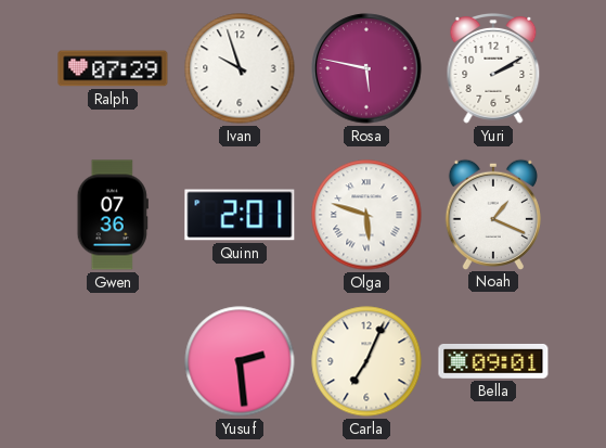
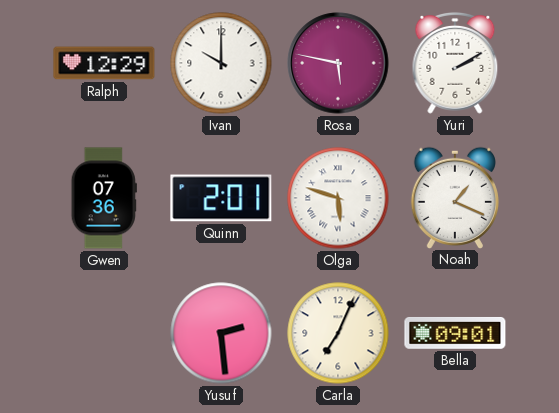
Ralph: 07:29 -> 12:29
Ivan: 9:57 -> 10:00
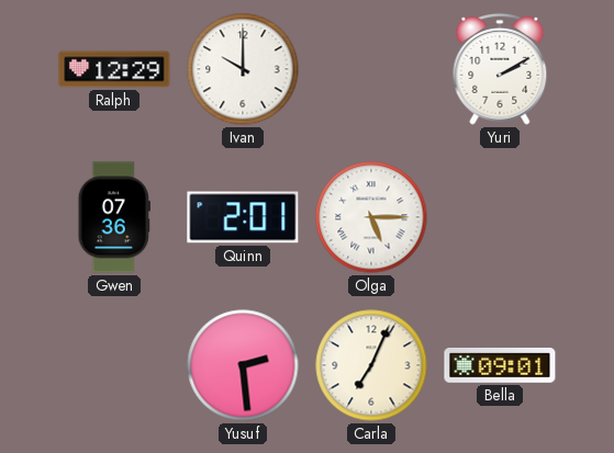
Rosa: 5:47 -> none
Olga: 5:48 -> 5:15
Noah: 1:19 -> none
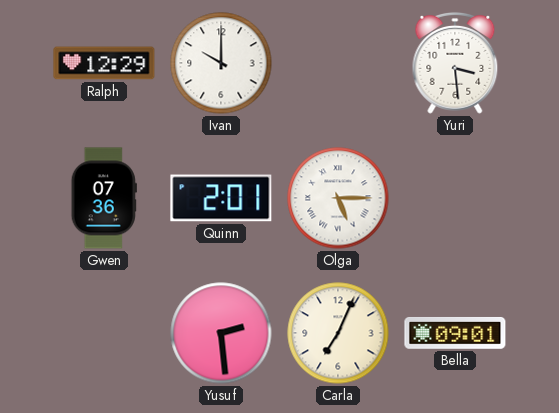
Yuri: 2:10 -> 3:29
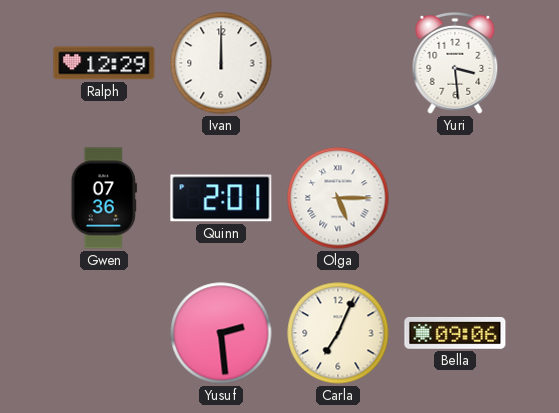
Ivan: 10:00 -> 12:00
Bella: 09:01 -> 09:06
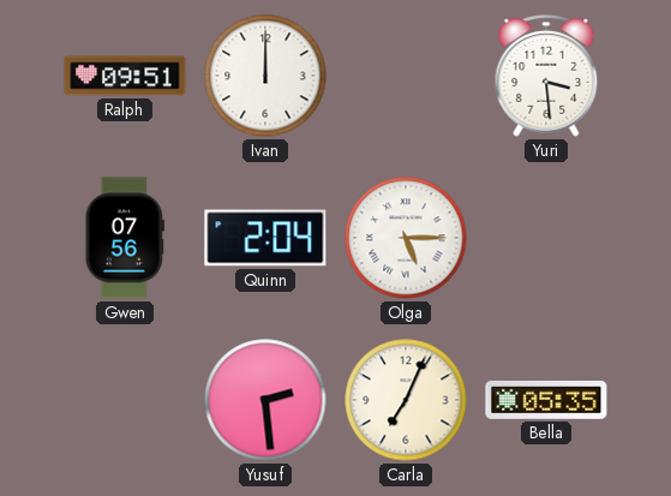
Ralph: 12:29 -> 09:51
Gwen: 07:36 -> 07:56
Quinn: 2:01 -> 2:04
Bella: 09:06 -> 05:35
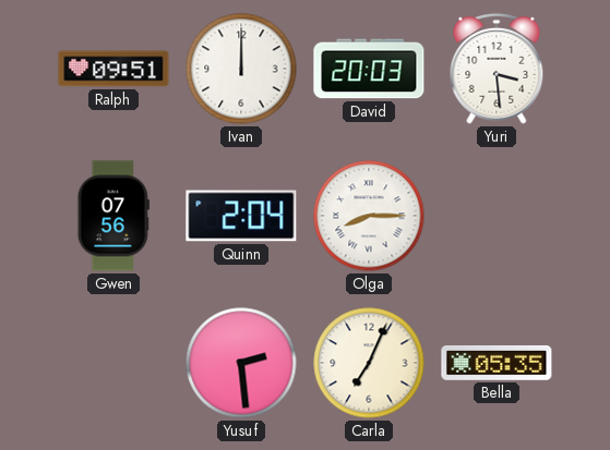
David: none -> 20:03
Olga: 5:15 -> 8:15
